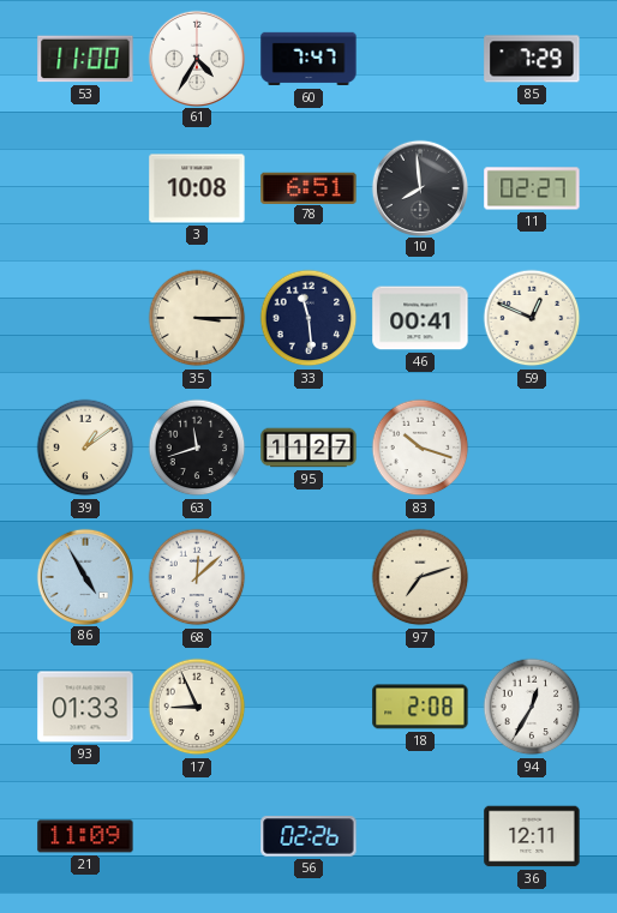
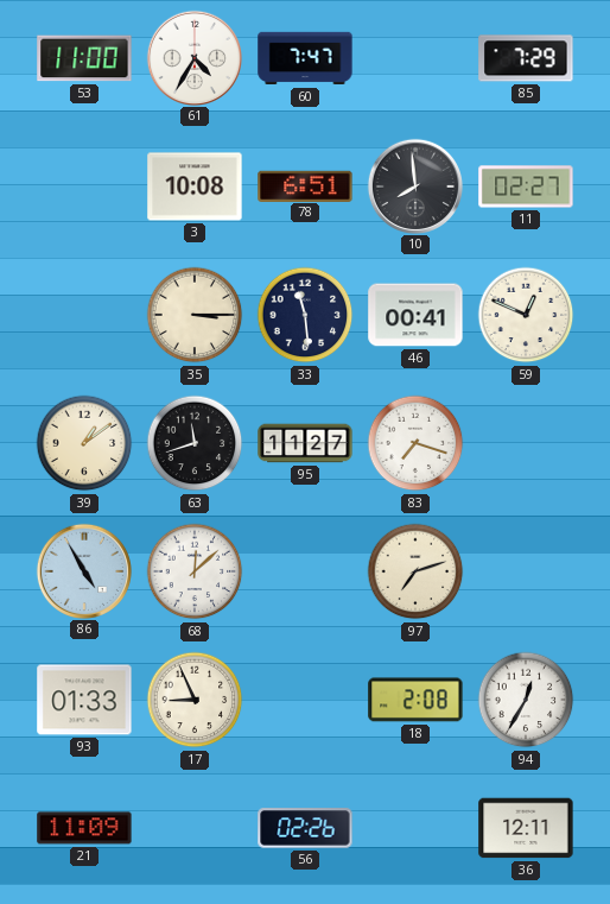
83: 10:18 -> 7:18
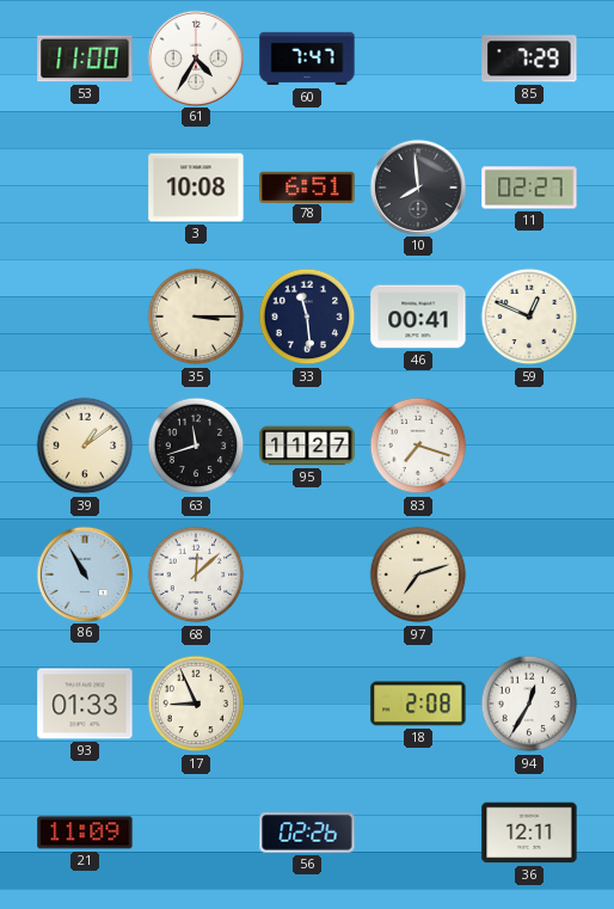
86: 4:55 -> 10:55
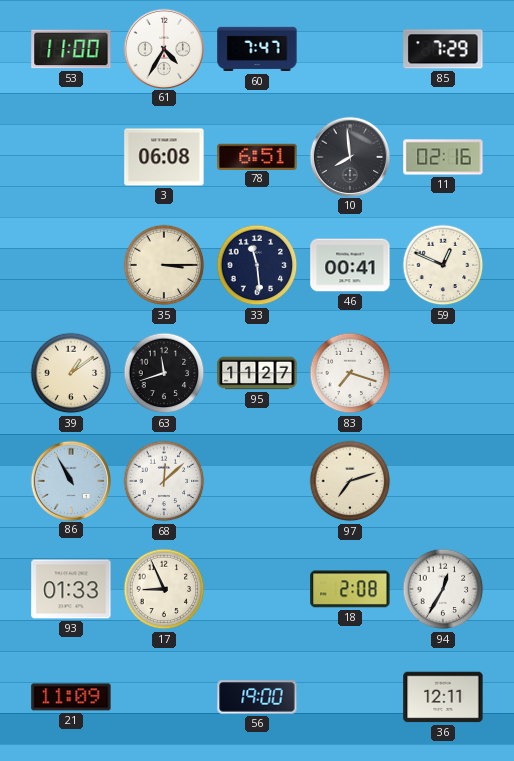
3: 10:08 -> 06:08
11: 02:27 -> 02:16
56: 02:26 -> 19:00
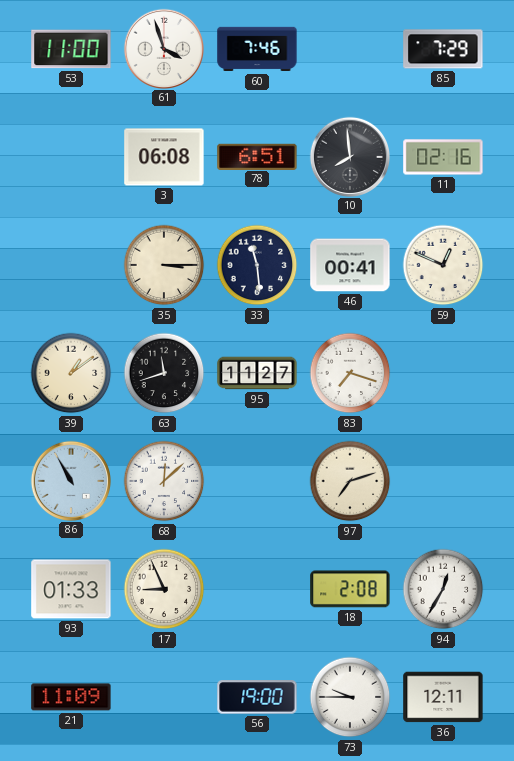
61: 4:35 -> 3:57
60: 7:47 -> 7:46
73: none -> 9:45
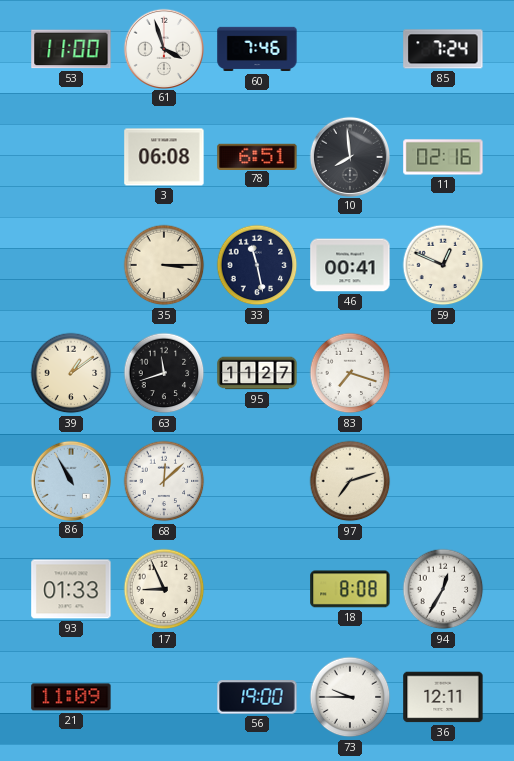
85: 7:29 -> 7:24
33: 11:29 -> 11:28
18: 2:08 -> 8:08
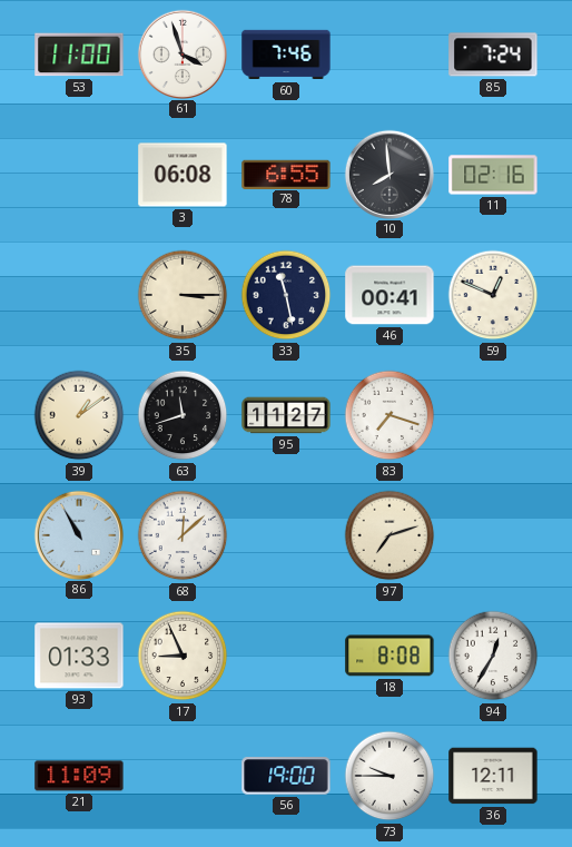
78: 6:51 -> 6:55
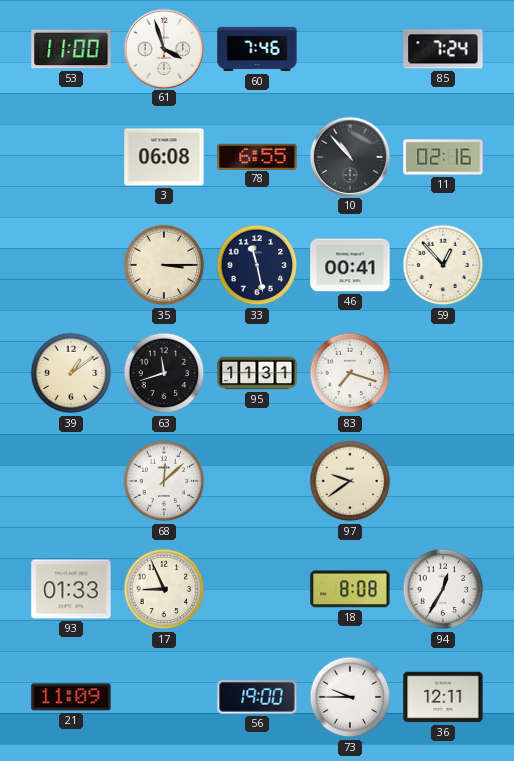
10: 7:59 -> 10:53
59: 12:49 -> 12:53
95: 11:27 -> 11:31
86: 10:55 -> none
97: 7:12 -> 9:39
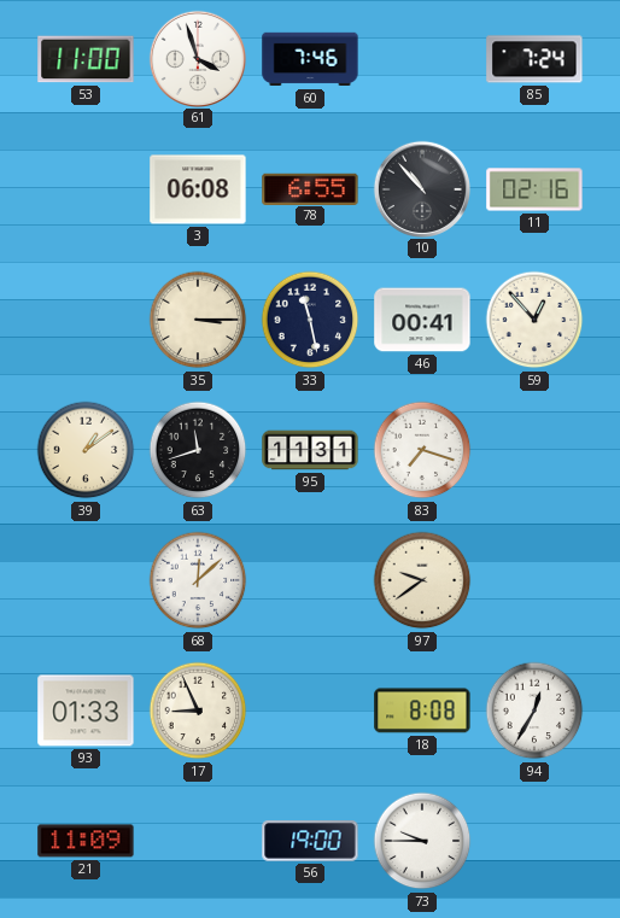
36: 12:11 -> none
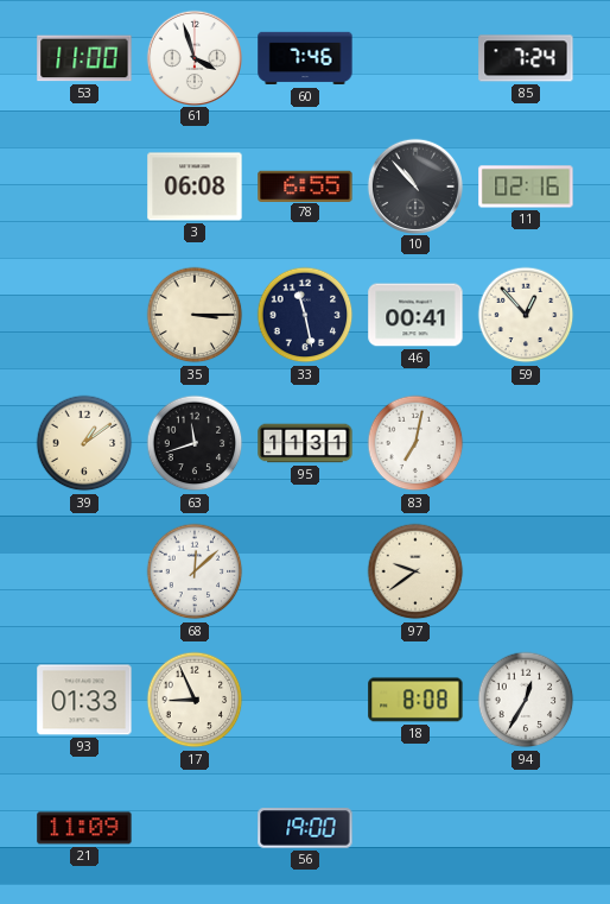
83: 7:18 -> 7:02
73: 9:45 -> none
